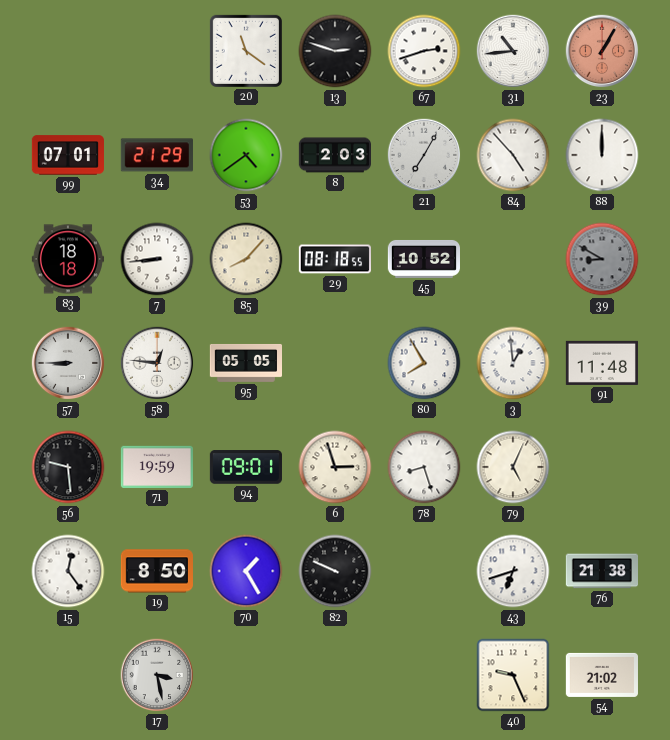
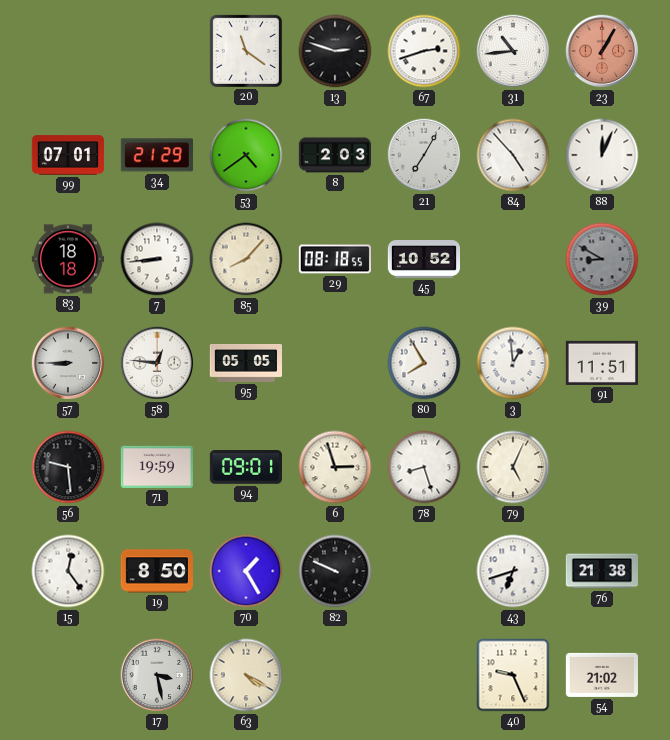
88: 12:00 -> 12:04
91: 11:48 -> 11:51
63: none -> 4:20
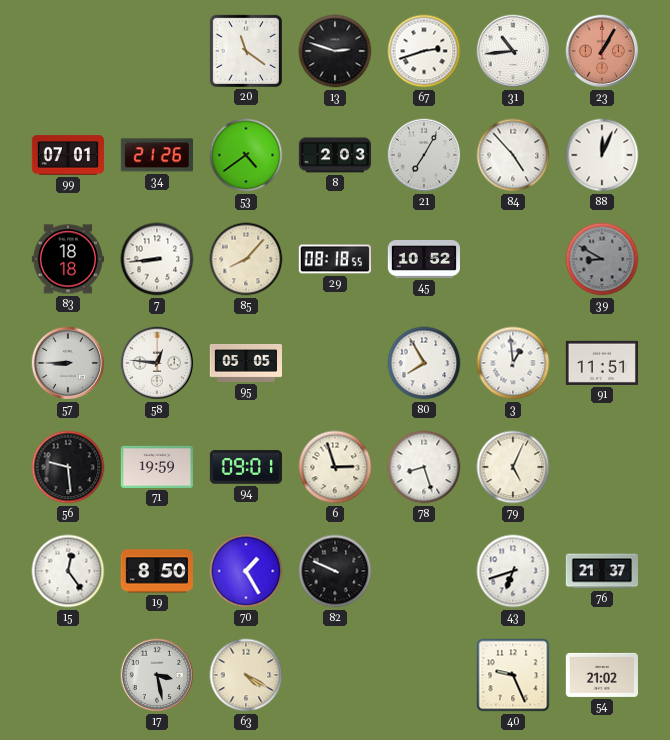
34: 21:29 -> 21:26
76: 21:38 -> 21:37
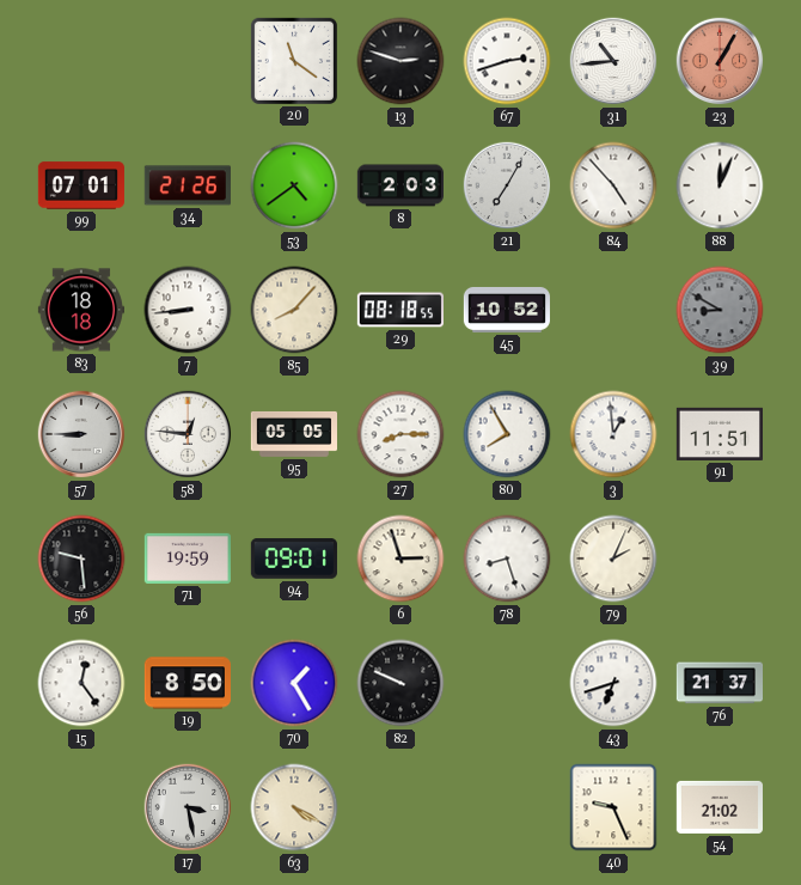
27: none -> 8:15
79: 5:04 -> 2:04
